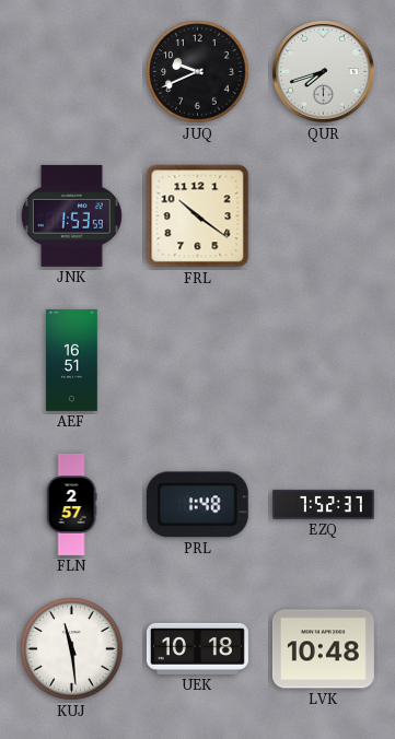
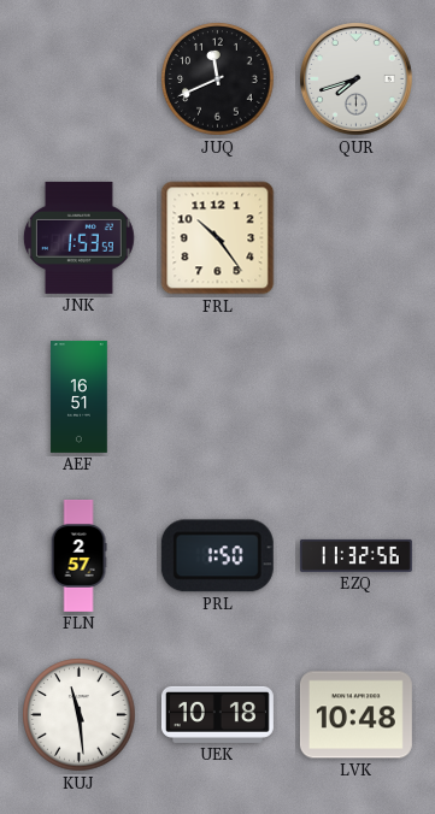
JUQ: 9:41 -> 11:41
FRL: 10:21 -> 10:24
PRL: 1:48 -> 1:50
EZQ: 7:52 -> 11:32
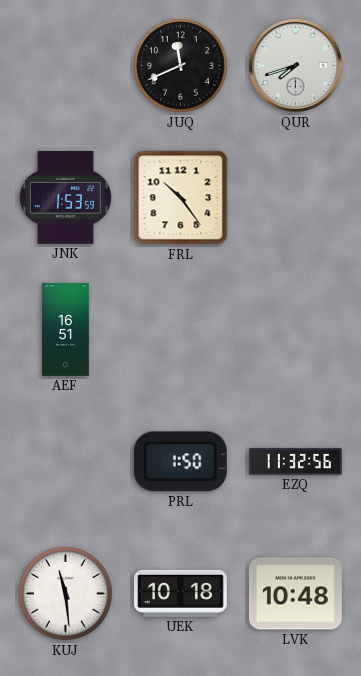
FLN: 2:57 -> none
